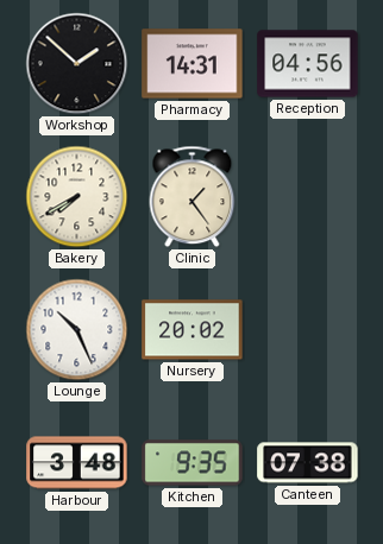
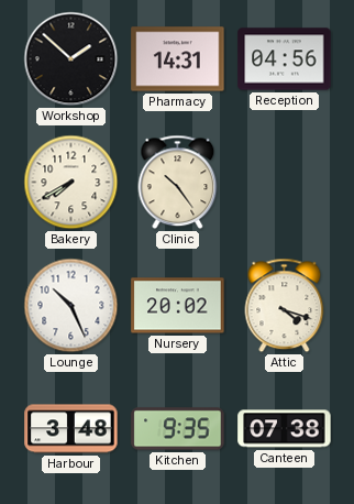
Clinic: 1:24 -> 10:24
Attic: none -> 4:18
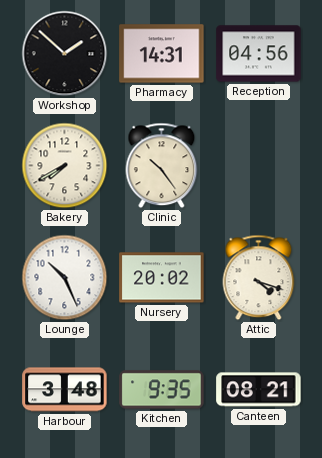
Canteen: 07:38 -> 08:21
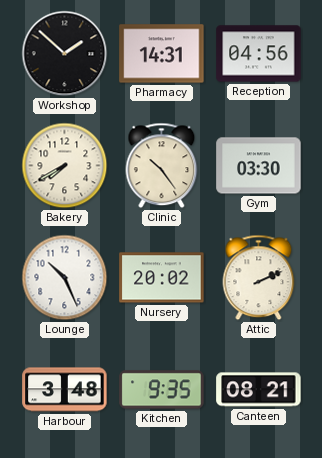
Gym: none -> 03:30
Attic: 4:18 -> 2:11
